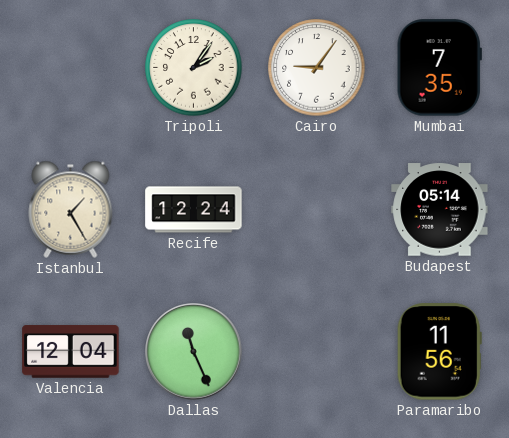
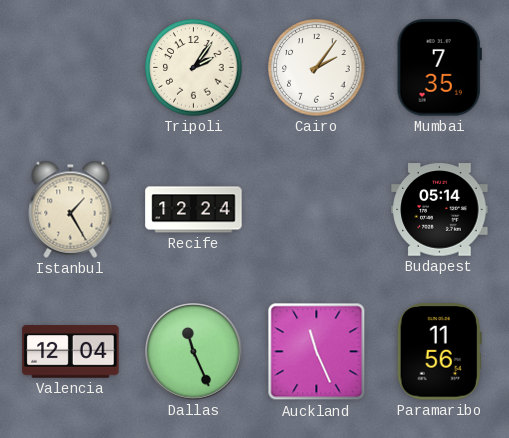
Cairo: 9:06 -> 2:06
Auckland: none -> 11:26
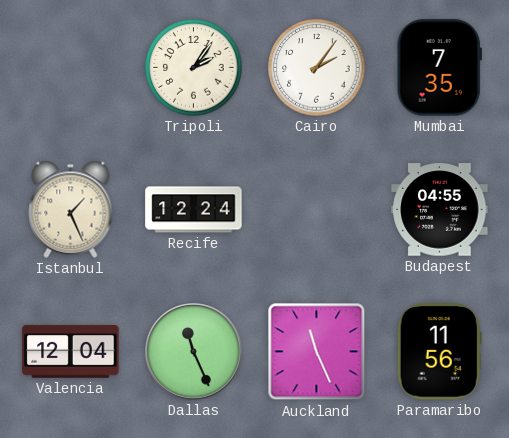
Istanbul: 1:25 -> 1:26
Budapest: 05:14 -> 04:55
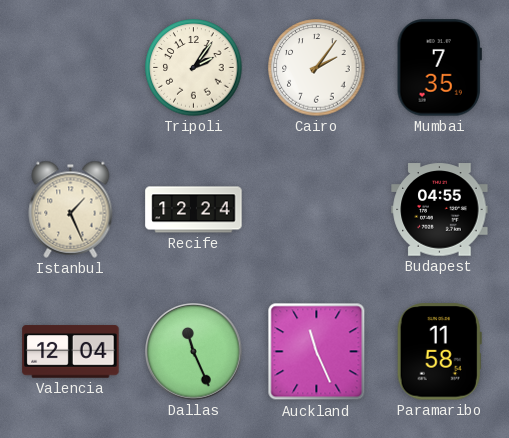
Paramaribo: 11:56 -> 11:58
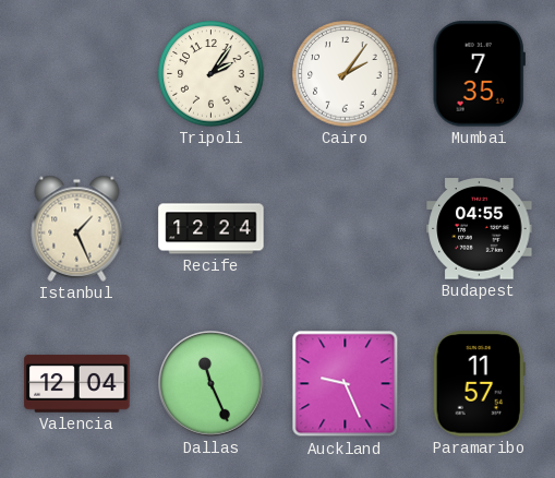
Auckland: 11:26 -> 9:26
Paramaribo: 11:58 -> 11:57
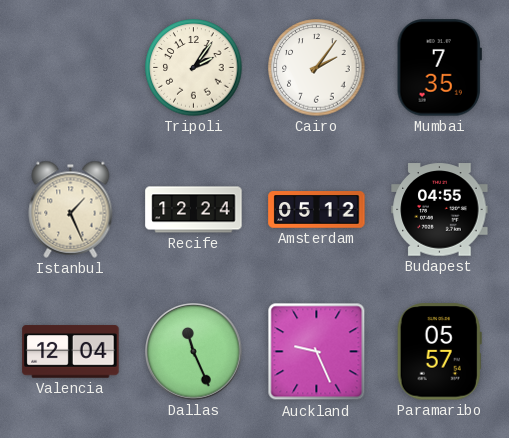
Amsterdam: none -> 05:12
Paramaribo: 11:57 -> 05:57
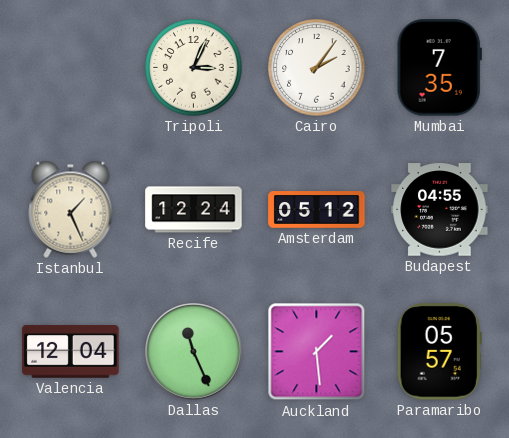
Tripoli: 2:06 -> 3:04
Auckland: 9:26 -> 1:29
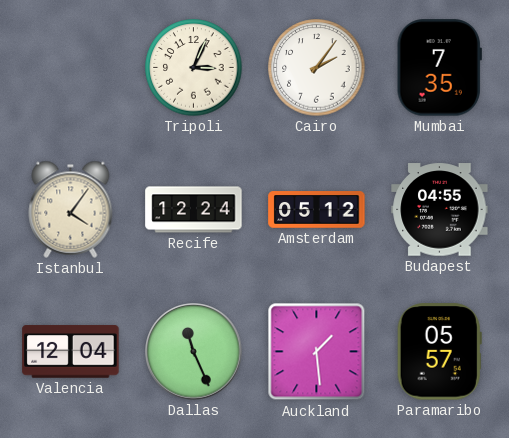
Istanbul: 1:26 -> 4:06
